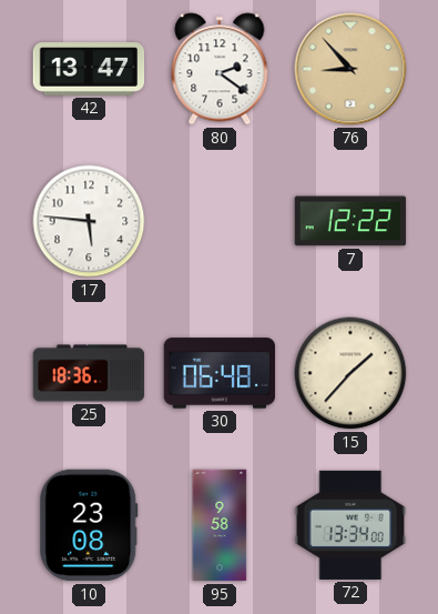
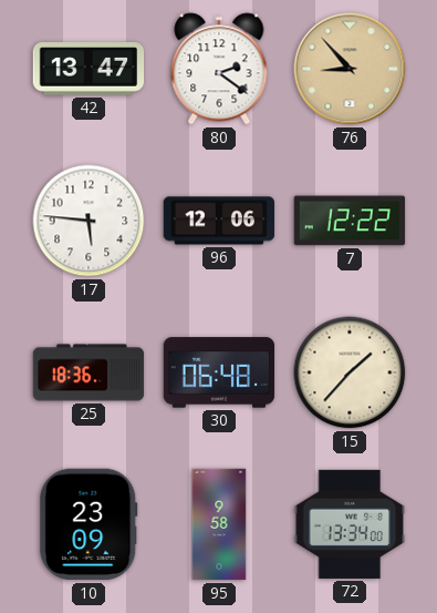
96: none -> 12:06
10: 23:08 -> 23:09
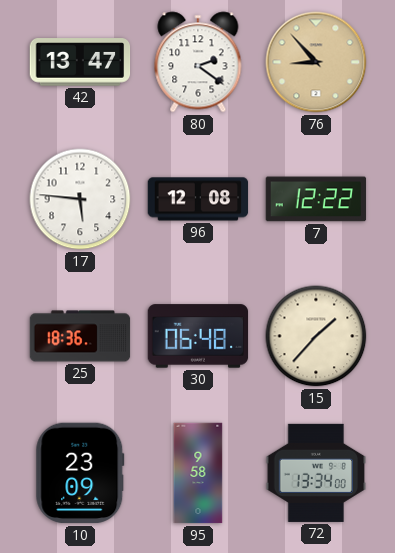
96: 12:06 -> 12:08
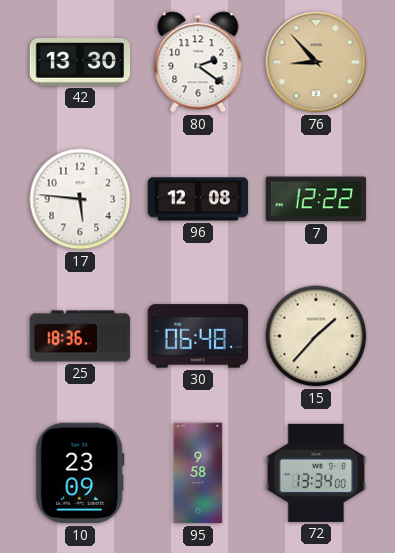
42: 13:47 -> 13:30
